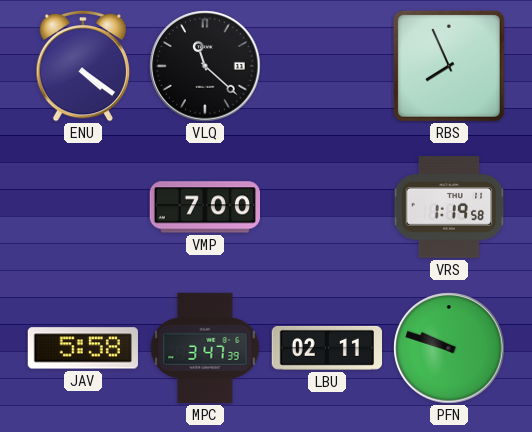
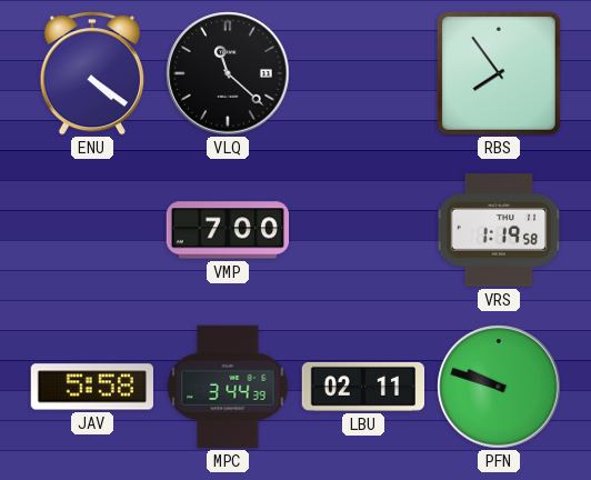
RBS: 7:56 -> 7:54
MPC: 3:47 -> 3:44
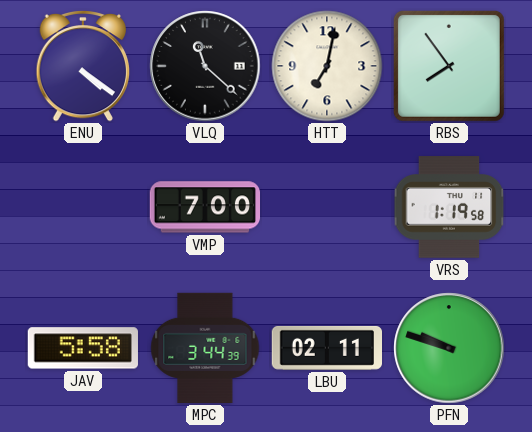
HTT: none -> 7:02
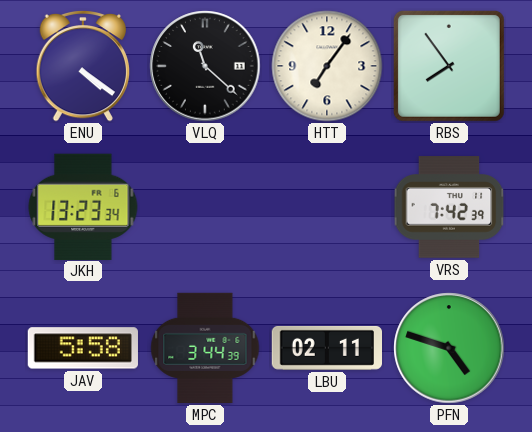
HTT: 7:02 -> 7:06
JKH: none -> 13:23
VMP: 7:00 -> none
VRS: 1:19 -> 7:42
PFN: 9:48 -> 4:48
